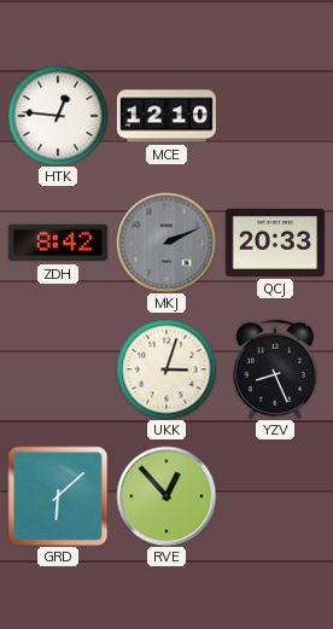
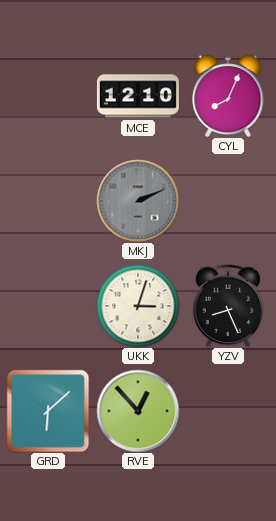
HTK: 12:46 -> none
CYL: none -> 8:04
ZDH: 8:42 -> none
QCJ: 20:33 -> none
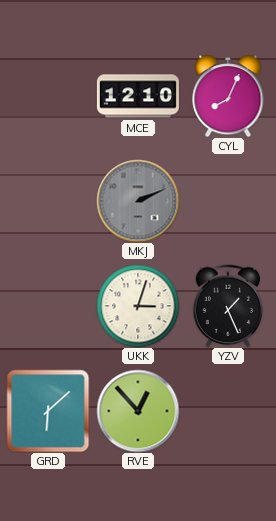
YZV: 8:26 -> 1:26
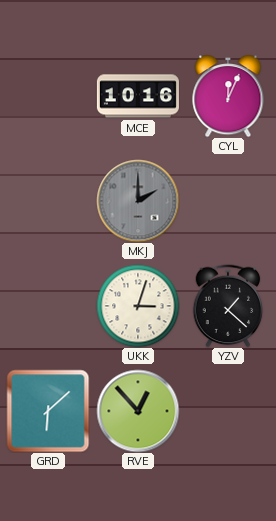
MCE: 12:10 -> 10:16
CYL: 8:04 -> 12:04
MKJ: 2:11 -> 2:00
YZV: 1:26 -> 1:22
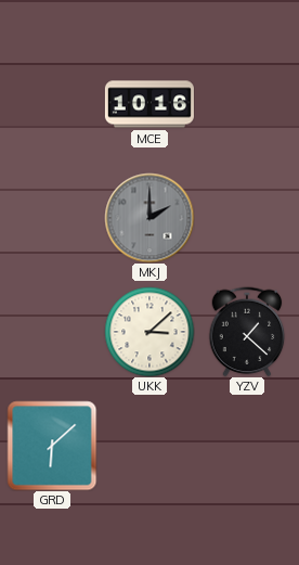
CYL: 12:04 -> none
UKK: 3:03 -> 3:08
RVE: 12:53 -> none
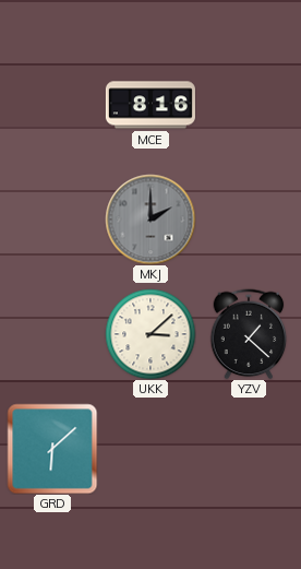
MCE: 10:16 -> 8:16
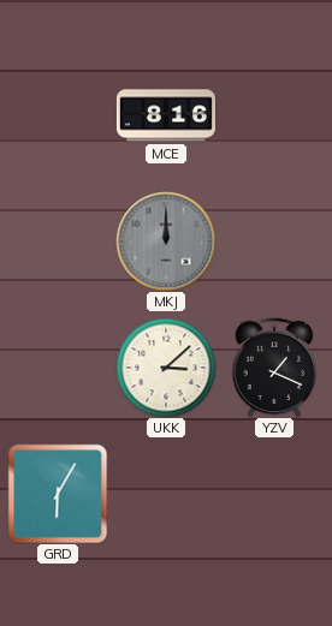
MKJ: 2:00 -> 12:00
YZV: 1:22 -> 1:19
GRD: 6:08 -> 6:05
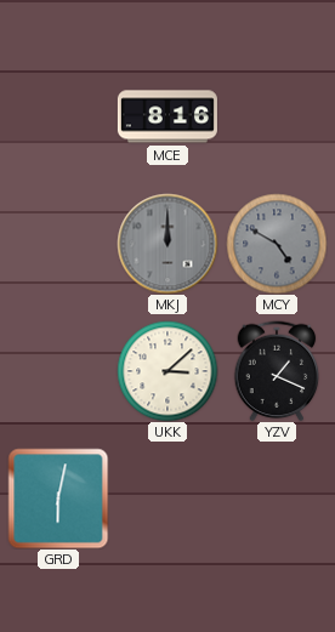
MCY: none -> 4:50
GRD: 6:05 -> 6:02
